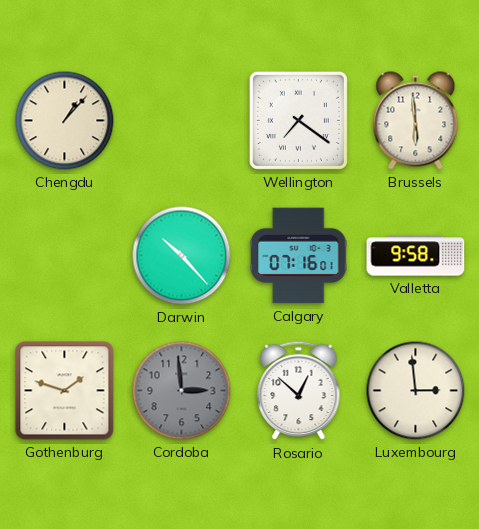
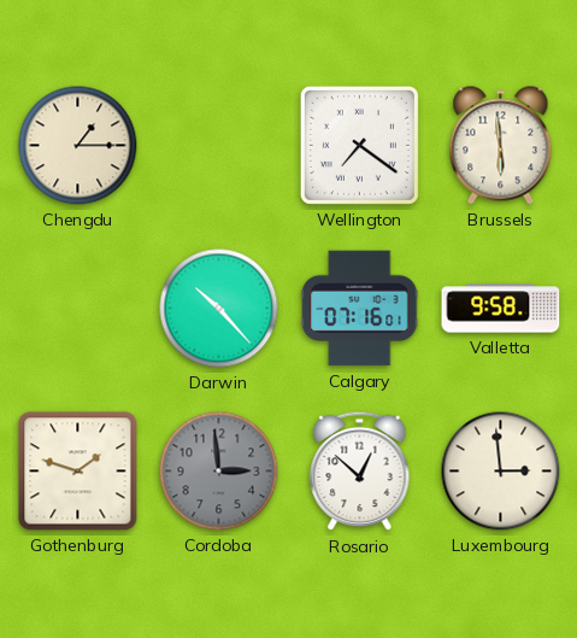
Chengdu: 1:07 -> 1:15
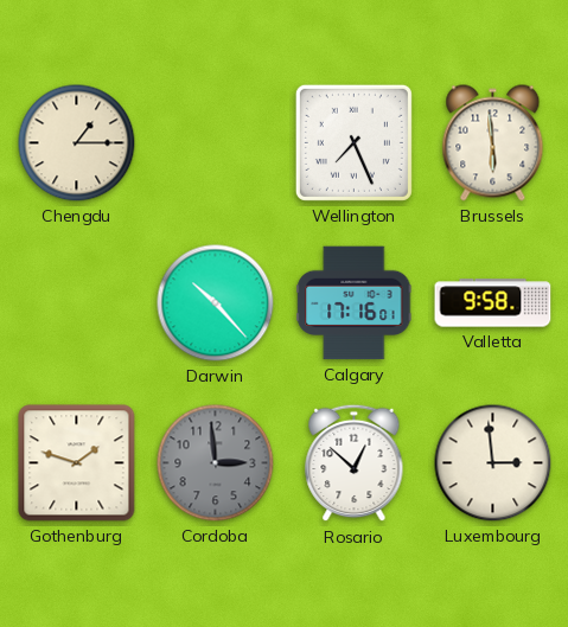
Wellington: 7:21 -> 7:26
Calgary: 07:16 -> 17:16
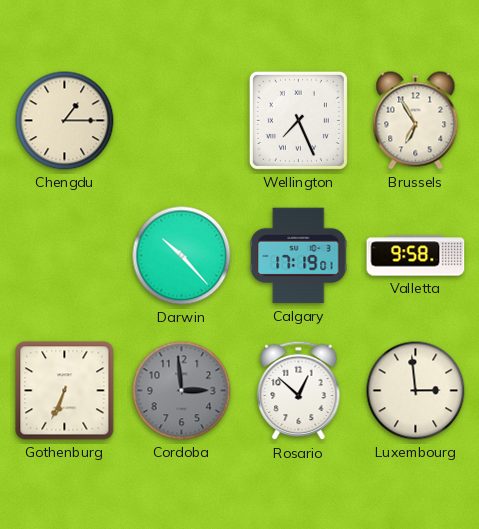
Brussels: 5:59 -> 6:55
Calgary: 17:16 -> 17:19
Gothenburg: 1:48 -> 6:34
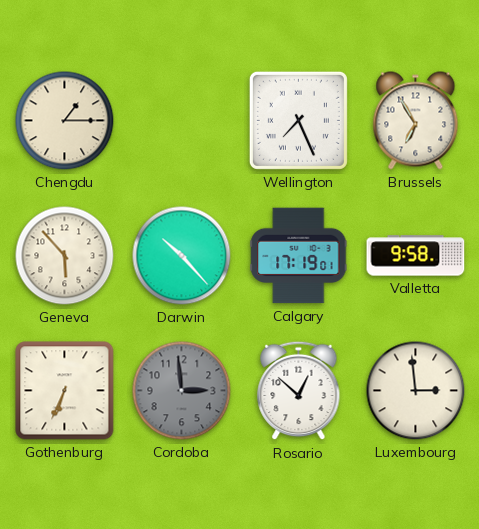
Geneva: none -> 5:53
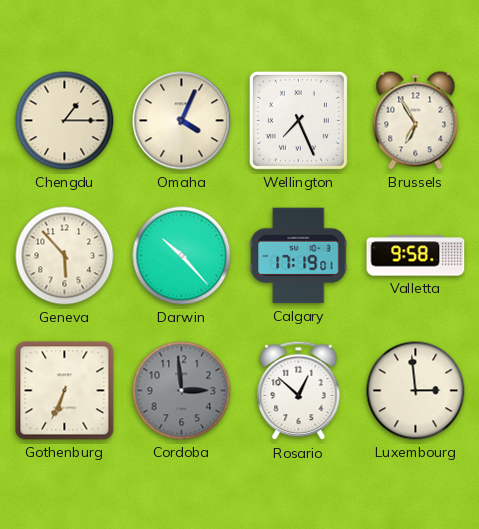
Omaha: none -> 4:04
